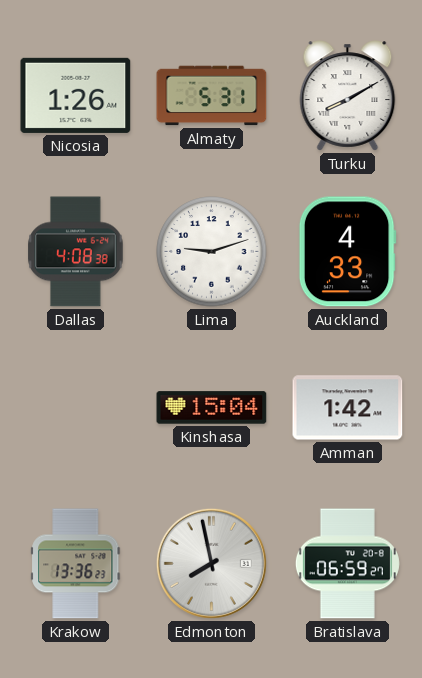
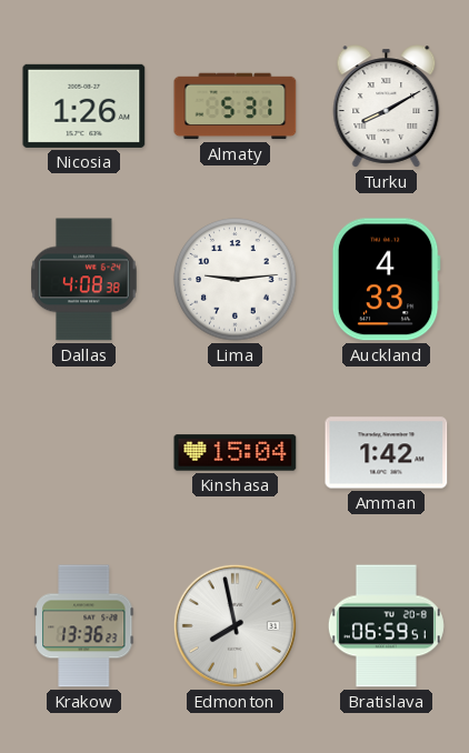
Lima: 9:12 -> 9:14
Bratislava: 06:59:27 -> 06:59:51
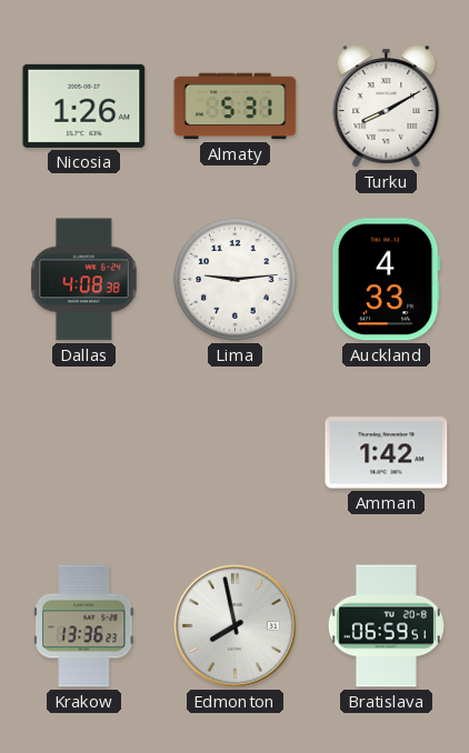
Kinshasa: 15:04 -> none
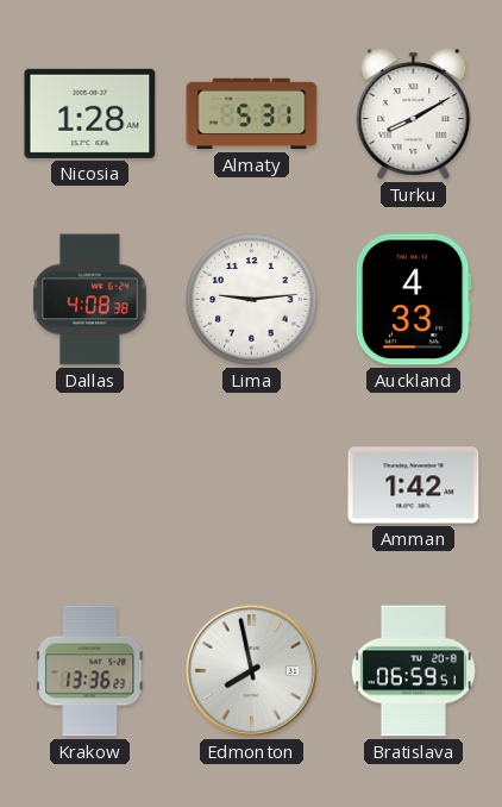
Nicosia: 1:26 -> 1:28
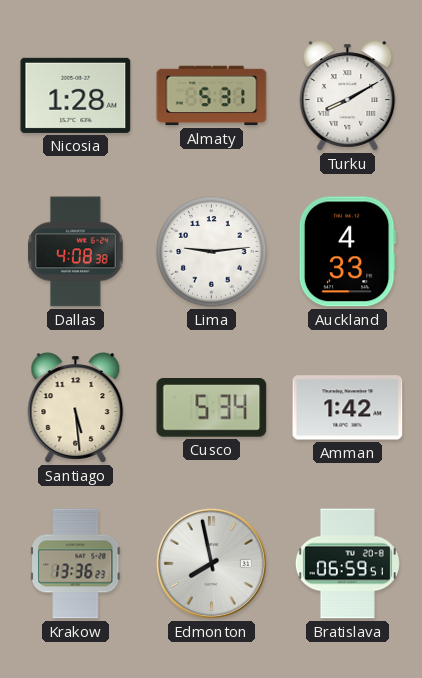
Santiago: none -> 5:29
Cusco: none -> 5:34
